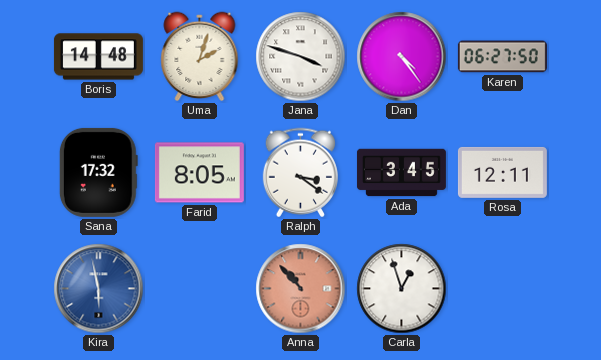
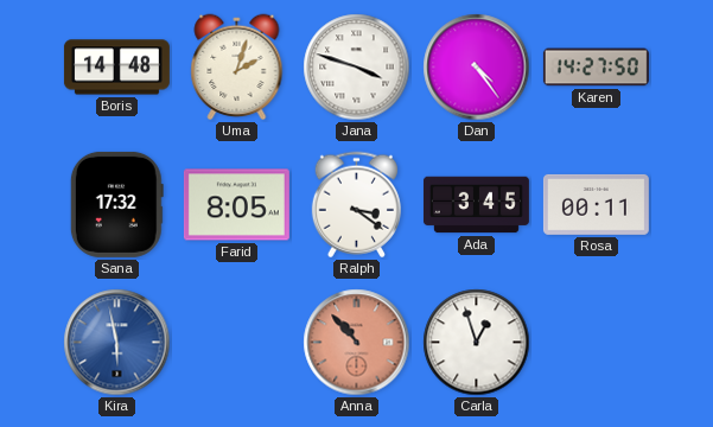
Karen: 06:27 -> 14:27
Rosa: 12:11 -> 00:11
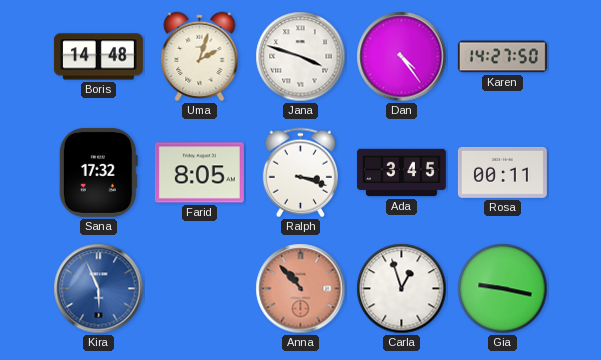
Ralph: 3:21 -> 3:18
Kira: 5:58 -> 5:56
Gia: none -> 9:17
